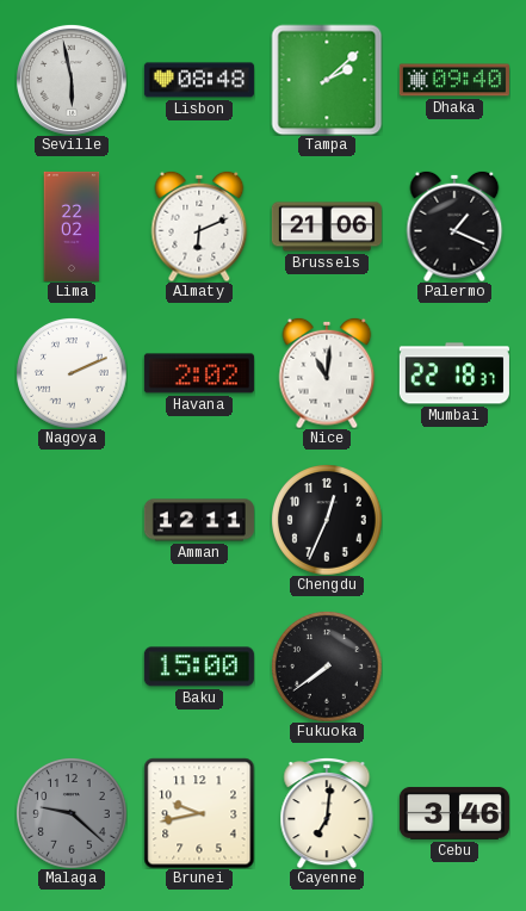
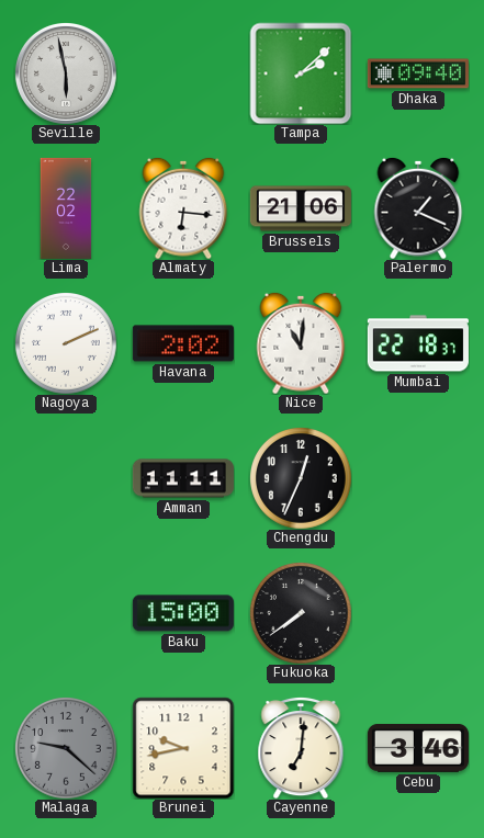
Lisbon: 08:48 -> none
Almaty: 6:11 -> 6:16
Amman: 12:11 -> 11:11
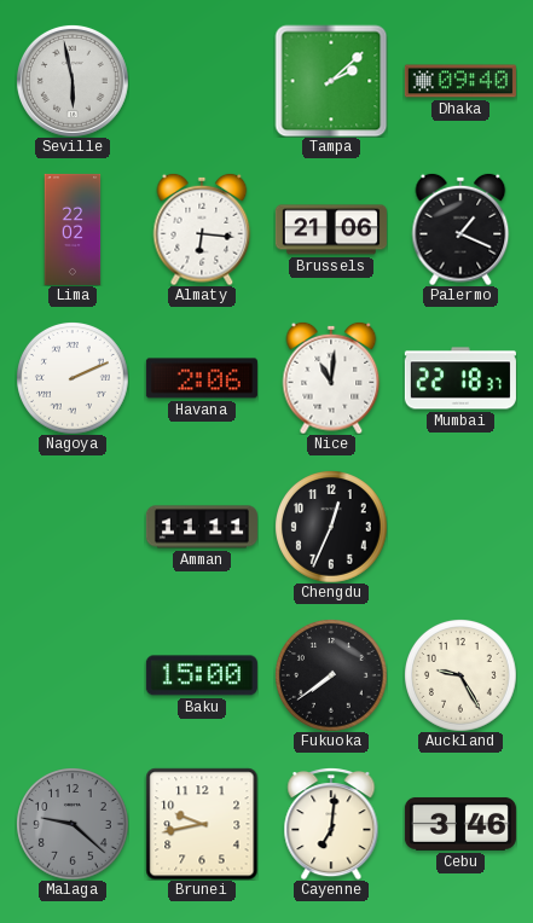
Havana: 2:02 -> 2:06
Auckland: none -> 9:25
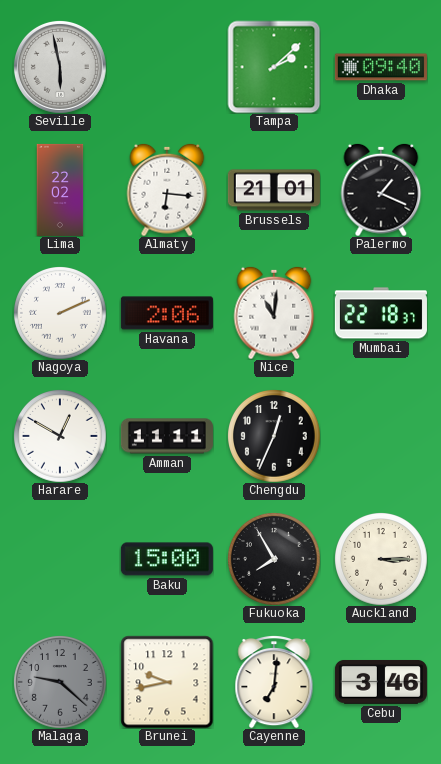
Brussels: 21:06 -> 21:01
Harare: none -> 12:50
Fukuoka: 7:39 -> 7:55
Auckland: 9:25 -> 3:15
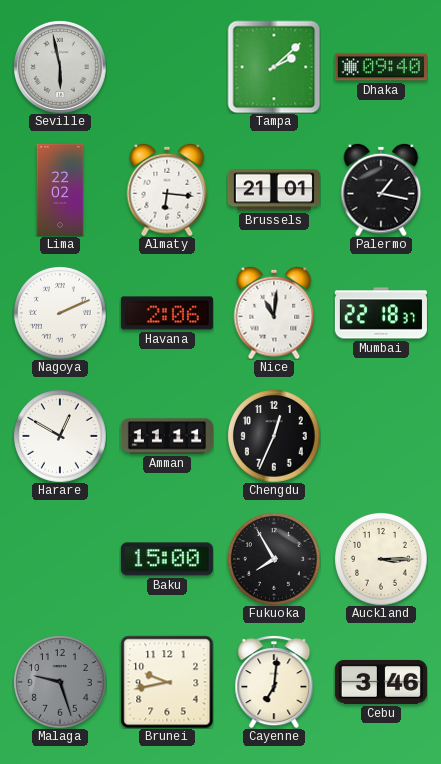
Palermo: 1:19 -> 1:17
Malaga: 9:22 -> 9:27
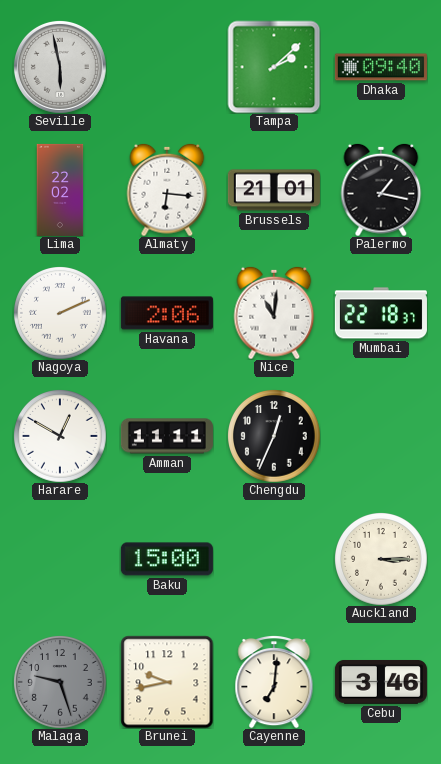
Fukuoka: 7:55 -> none
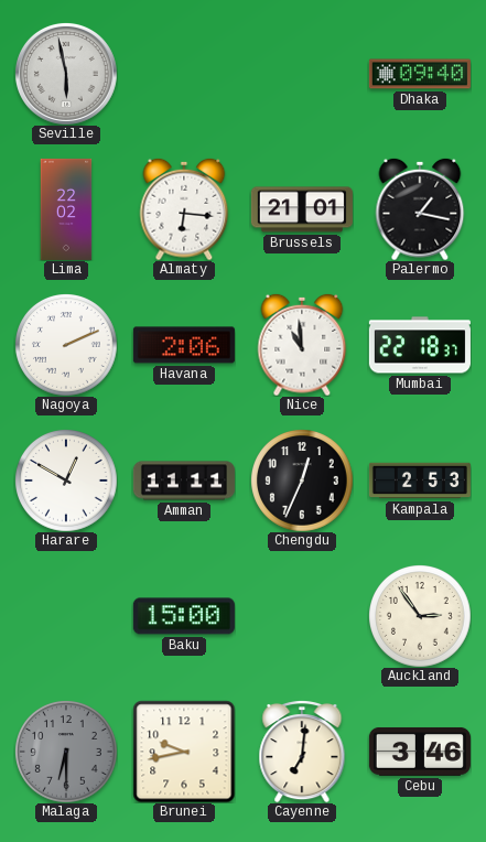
Tampa: 2:08 -> none
Nice: 11:01 -> 10:59
Kampala: none -> 2:53
Auckland: 3:15 -> 2:54
Malaga: 9:27 -> 6:30
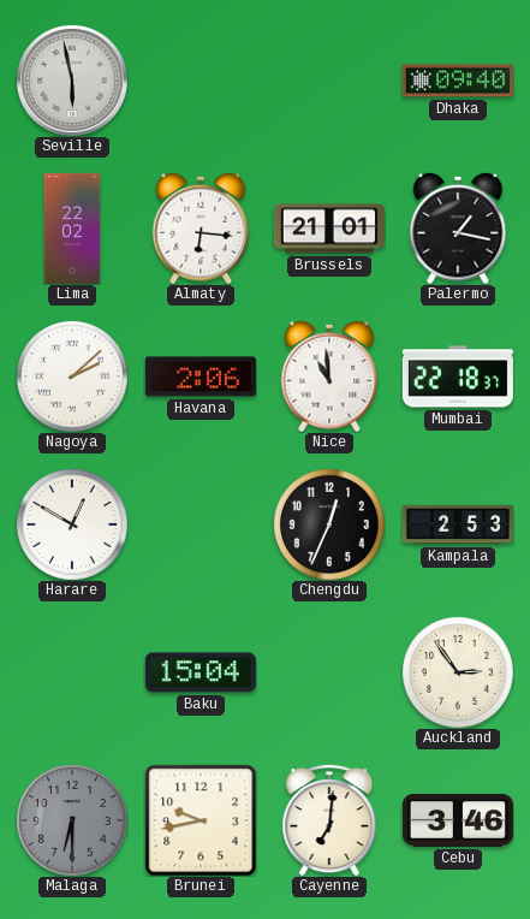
Nagoya: 2:11 -> 2:08
Amman: 11:11 -> none
Baku: 15:00 -> 15:04
